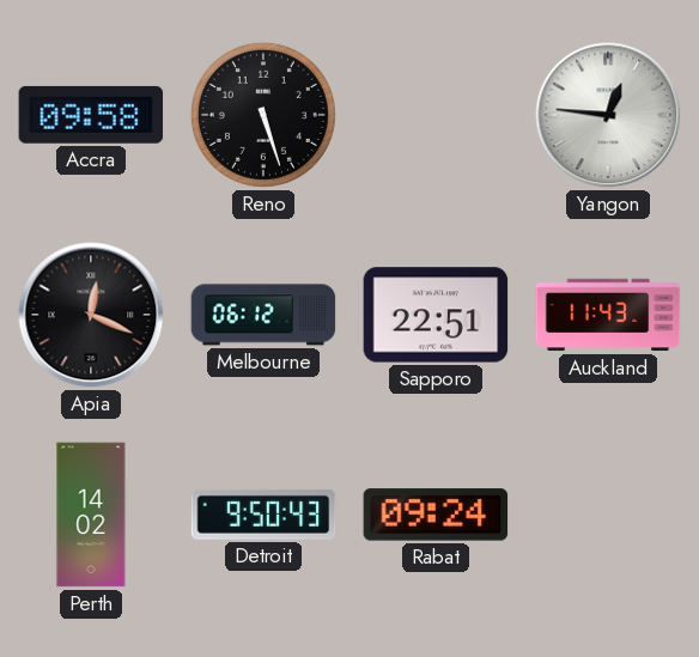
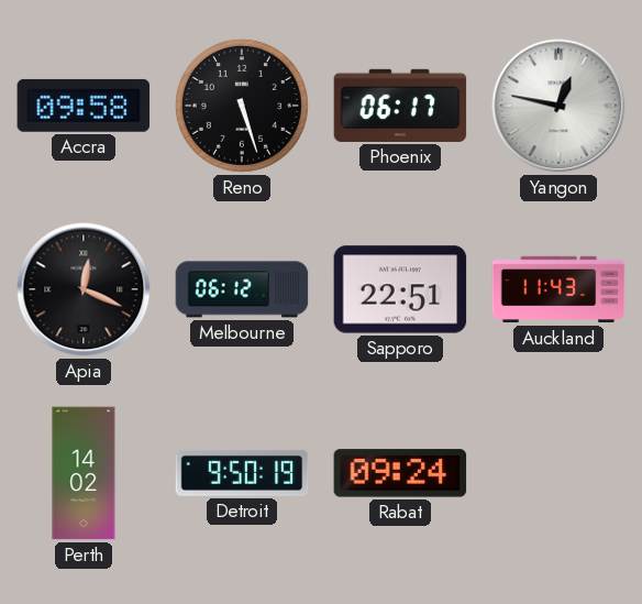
Phoenix: none -> 06:17
Yangon: 12:46 -> 12:47
Detroit: 9:50:43 -> 9:50:19
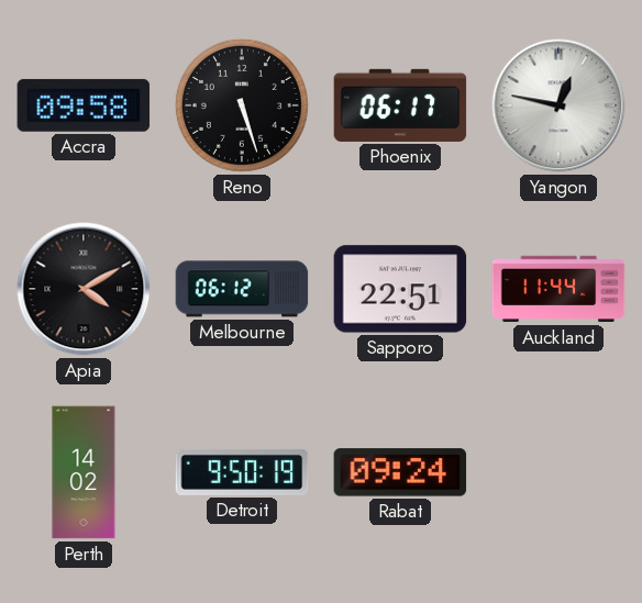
Apia: 12:19 -> 4:10
Auckland: 11:43 -> 11:44
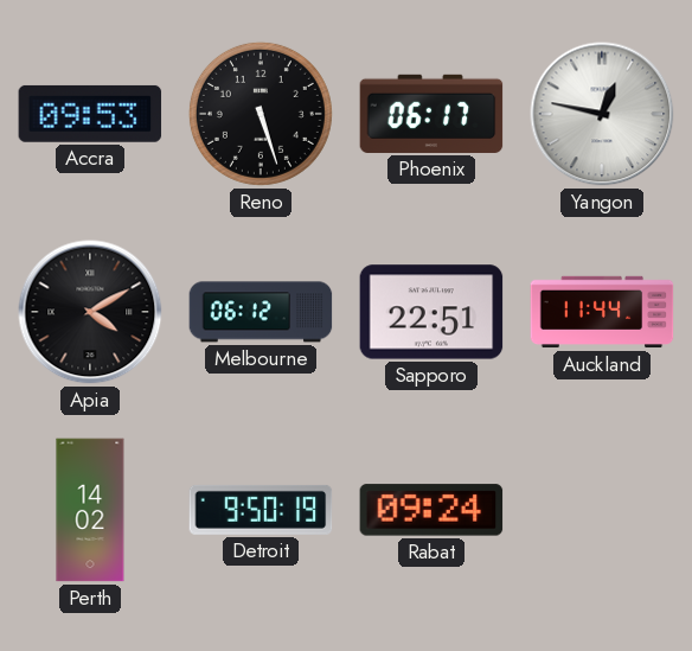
Accra: 09:58 -> 09:53
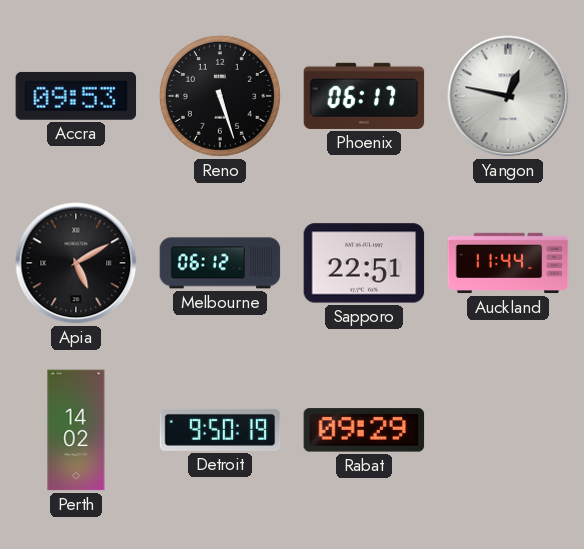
Apia: 4:10 -> 5:10
Rabat: 09:24 -> 09:29
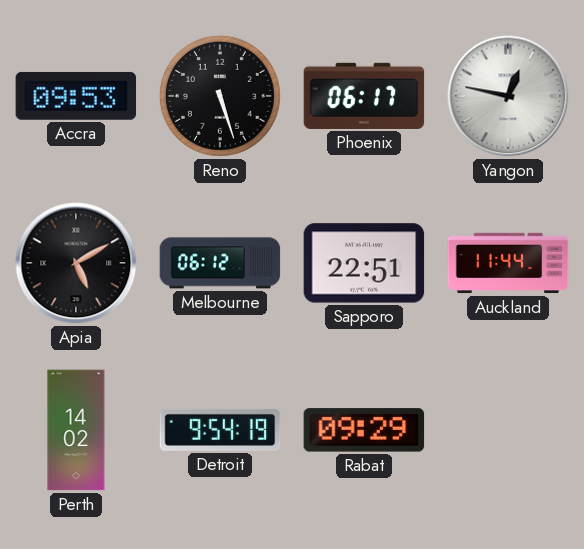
Detroit: 9:50 -> 9:54
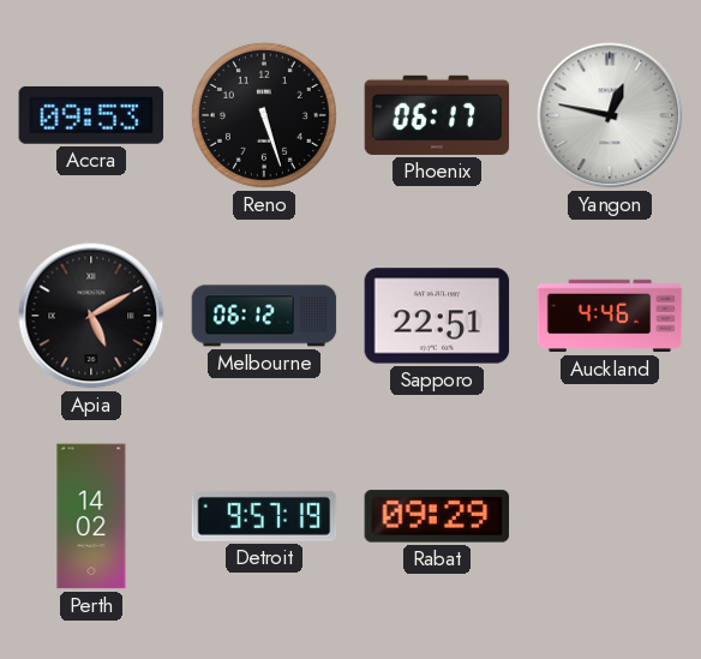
Auckland: 11:44 -> 4:46
Detroit: 9:54 -> 9:57
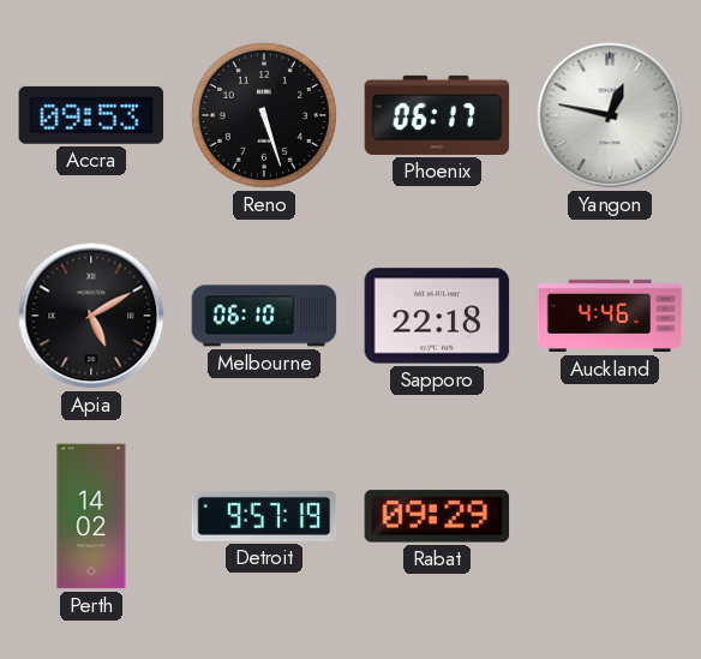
Melbourne: 06:12 -> 06:10
Sapporo: 22:51 -> 22:18
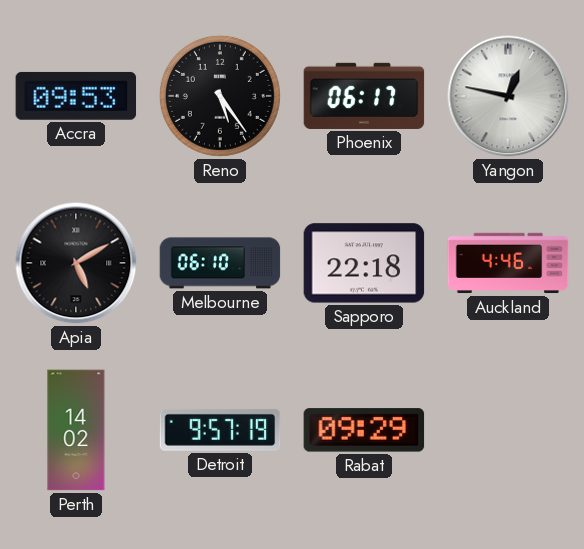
Reno: 5:27 -> 5:24
